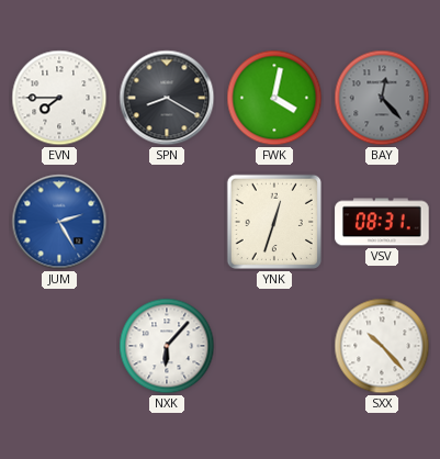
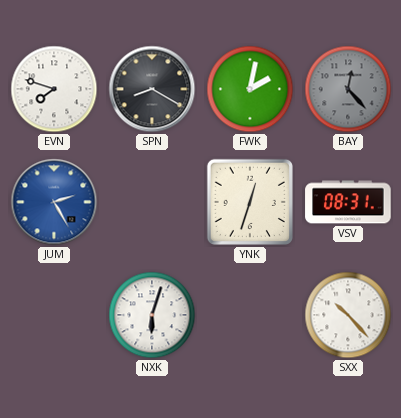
EVN: 7:45 -> 7:48
FWK: 4:02 -> 2:02
NXK: 6:07 -> 6:03
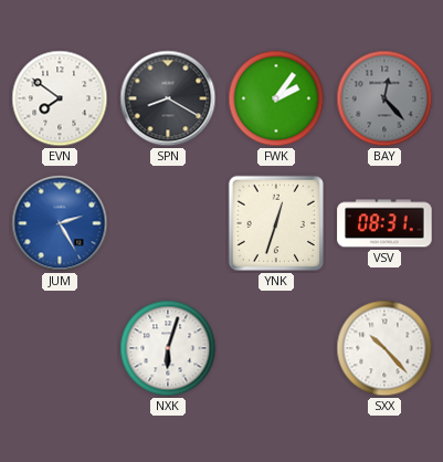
EVN: 7:48 -> 7:51
FWK: 2:02 -> 2:06
